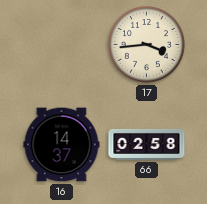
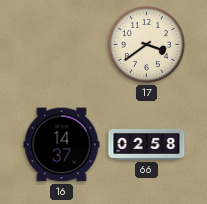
17: 3:44 -> 3:39
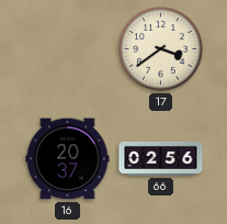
16: 14:37 -> 20:37
66: 02:58 -> 02:56
